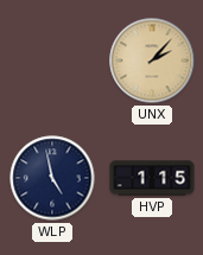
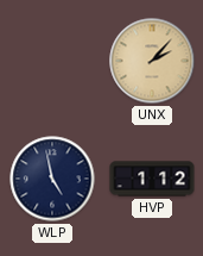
HVP: 1:15 -> 1:12
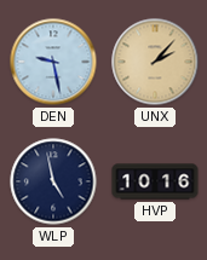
DEN: none -> 9:28
HVP: 1:12 -> 10:16
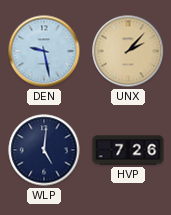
WLP: 4:58 -> 5:01
HVP: 10:16 -> 7:26
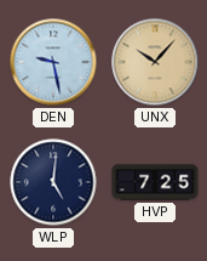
UNX: 2:07 -> 10:07
HVP: 7:26 -> 7:25
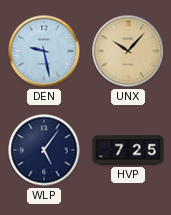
WLP: 5:01 -> 5:06
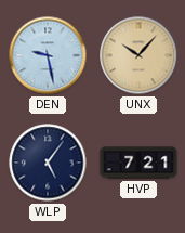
HVP: 7:25 -> 7:21
